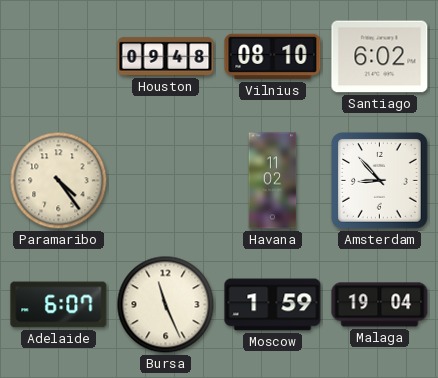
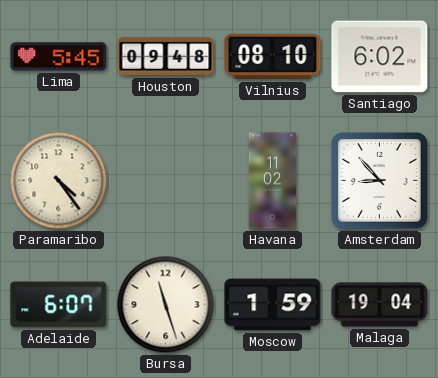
Lima: none -> 5:45
Bursa: 11:26 -> 11:27
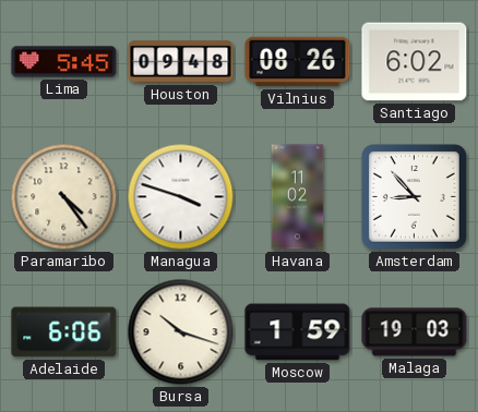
Vilnius: 08:10 -> 08:26
Managua: none -> 3:48
Adelaide: 6:07 -> 6:06
Bursa: 11:27 -> 10:18
Malaga: 19:04 -> 19:03
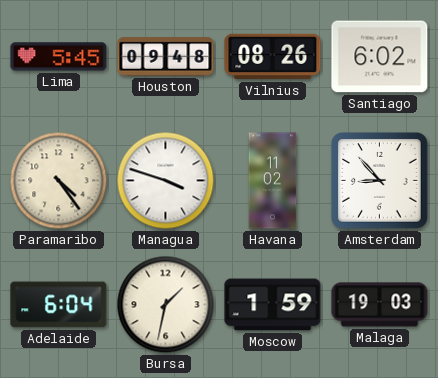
Adelaide: 6:06 -> 6:04
Bursa: 10:18 -> 1:32
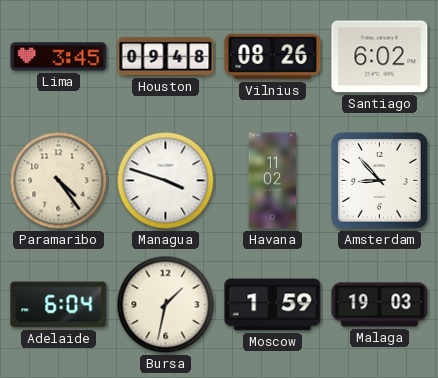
Lima: 5:45 -> 3:45
